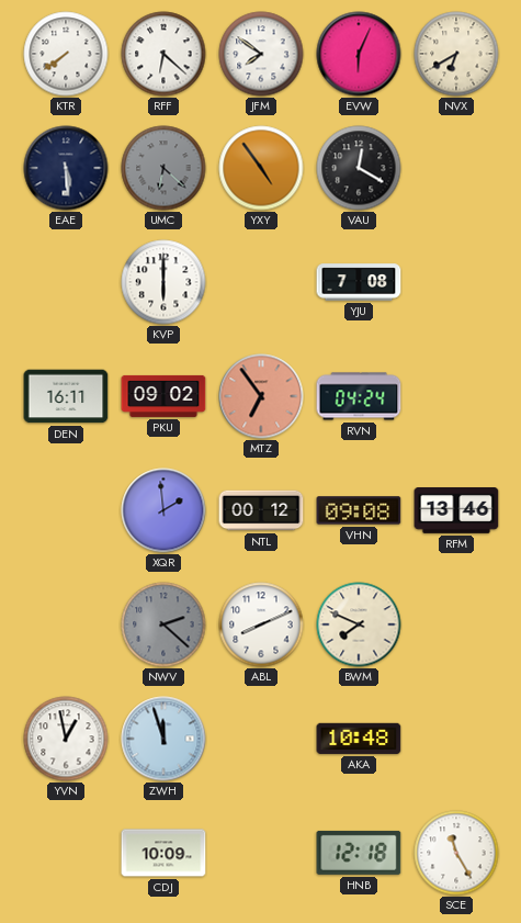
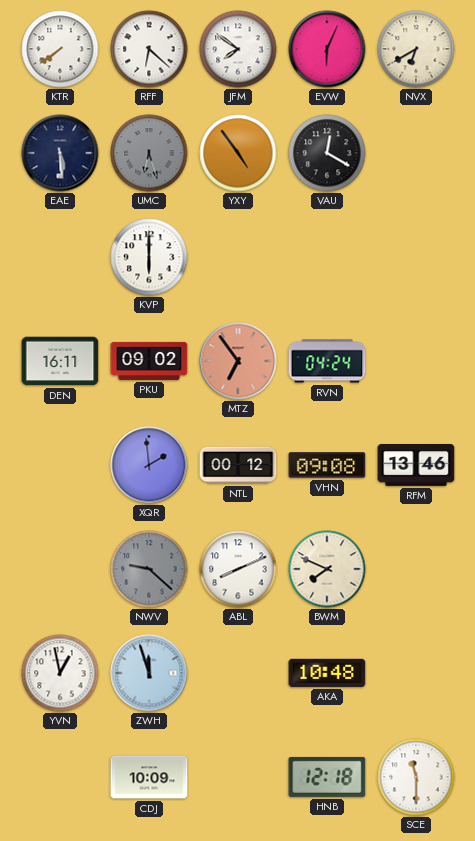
UMC: 6:22 -> 6:27
YJU: 7:08 -> none
NWV: 2:22 -> 9:22
SCE: 11:25 -> 11:30
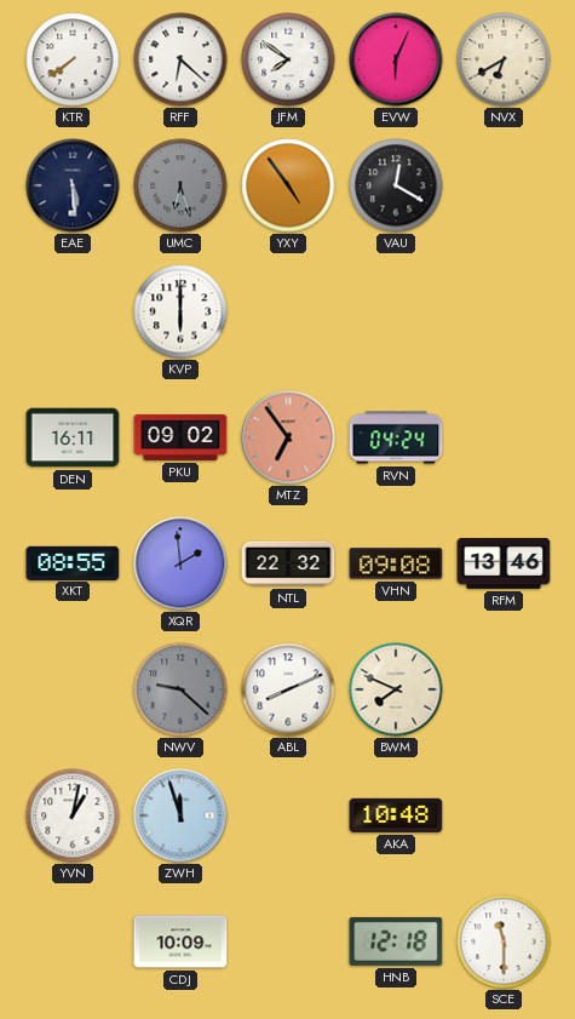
XKT: none -> 08:55
NTL: 00:12 -> 22:32
YVN: 12:58 -> 1:02
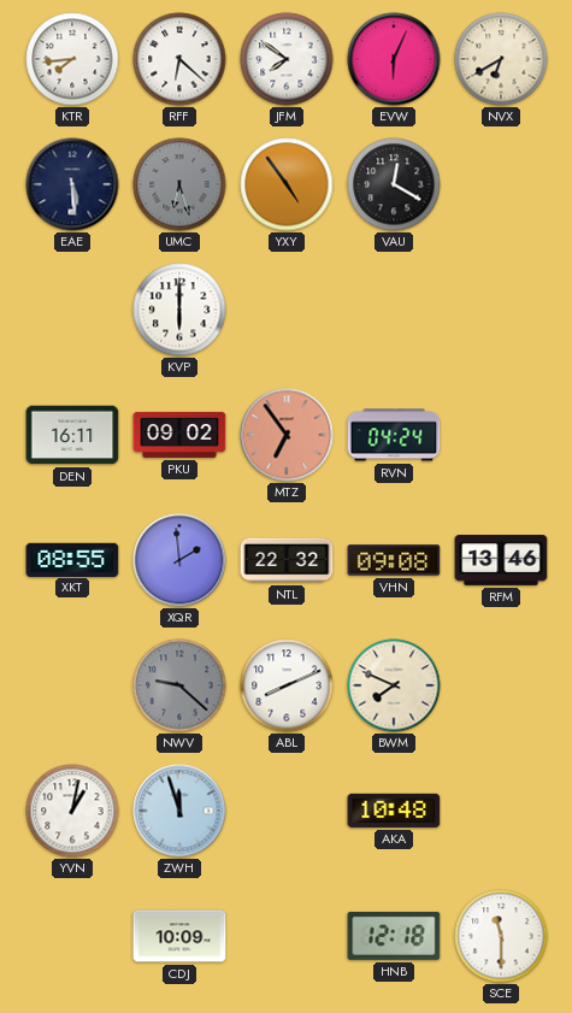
KTR: 7:39 -> 7:44
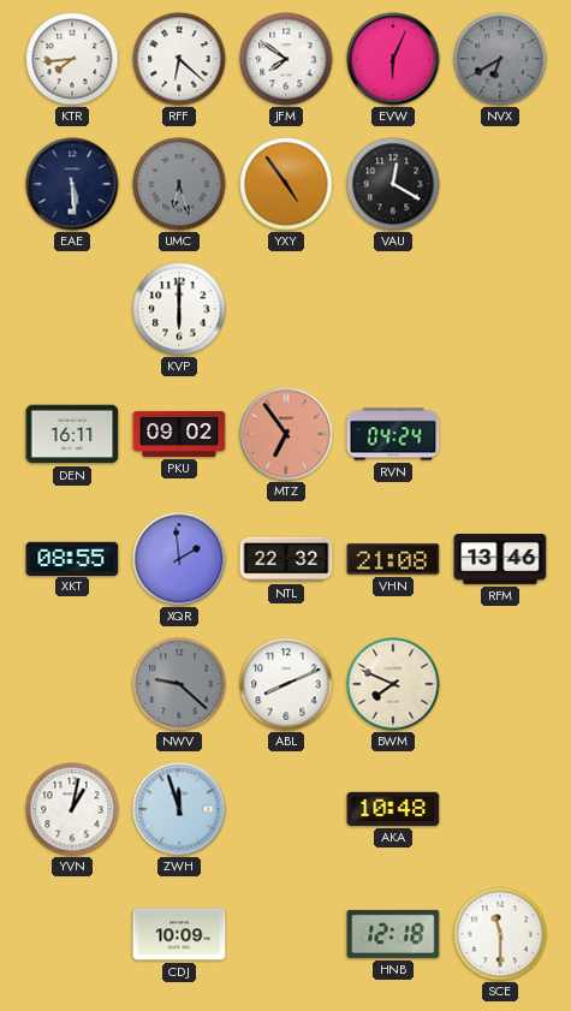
NVX dial: cream -> grey
VHN: 09:08 -> 21:08
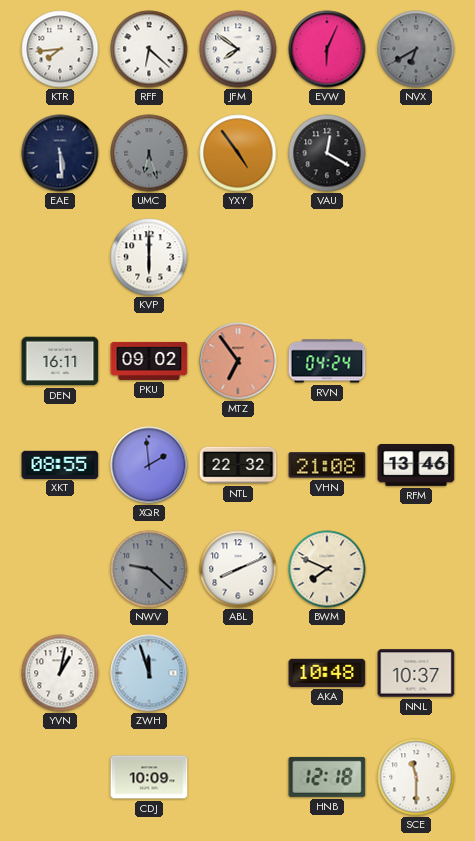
NNL: none -> 10:37
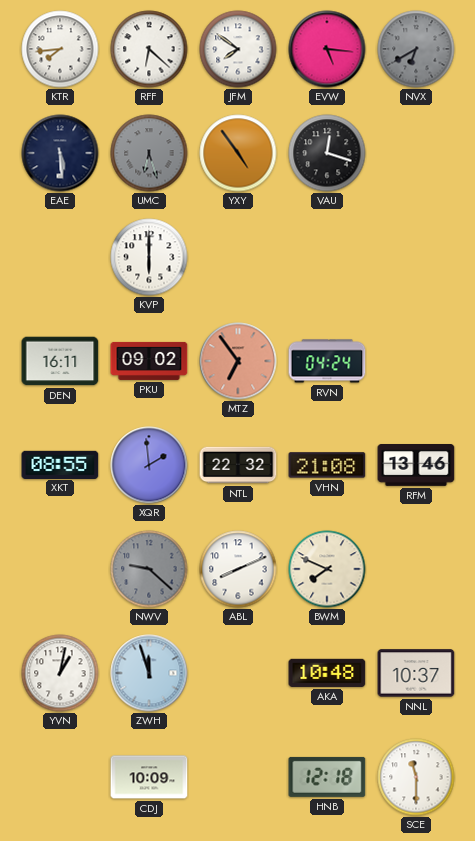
EVW: 6:04 -> 5:16
VAU: 12:20 -> 12:18
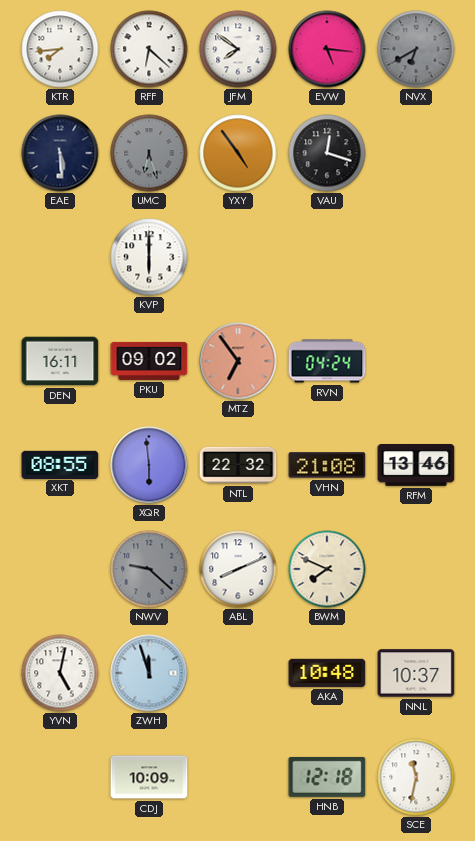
XQR: 1:59 -> 5:59
YVN: 1:02 -> 5:02
SCE: 11:30 -> 11:32
